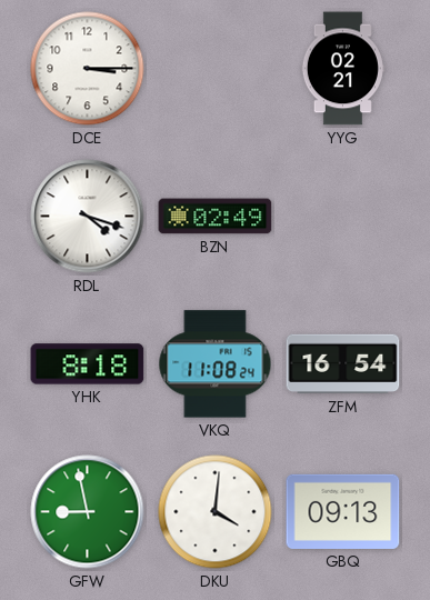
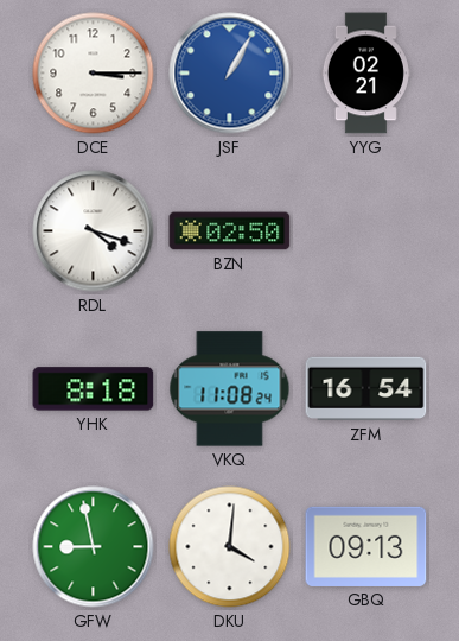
JSF: none -> 1:05
BZN: 02:49 -> 02:50
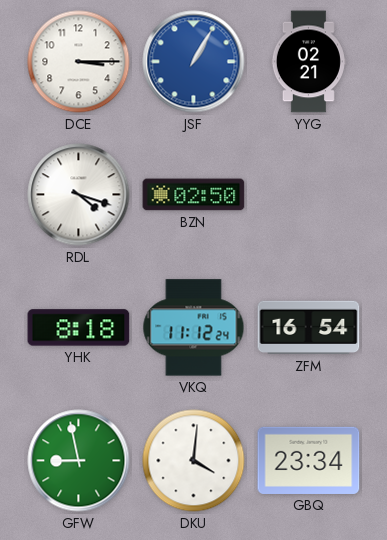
VKQ: 11:08 -> 11:12
GBQ: 09:13 -> 23:34
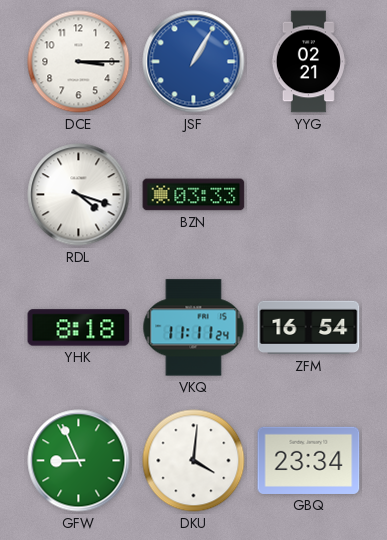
BZN: 02:50 -> 03:33
VKQ: 11:12 -> 11:11
GFW: 8:58 -> 8:56
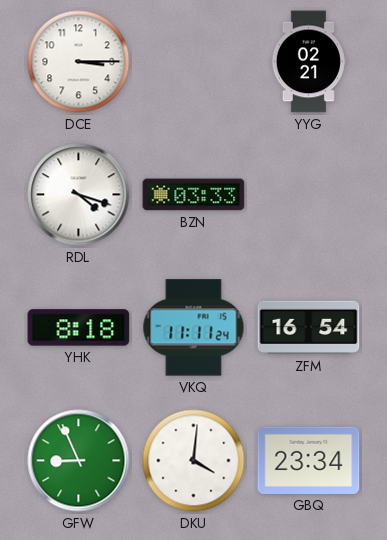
JSF: 1:05 -> none
